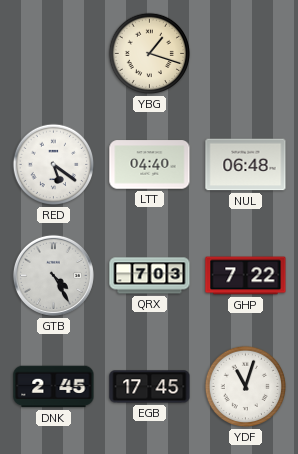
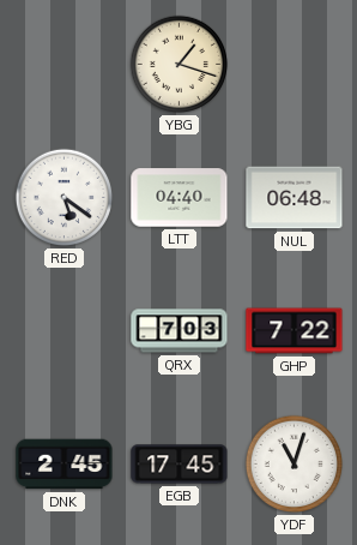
GTB: 4:25 -> none
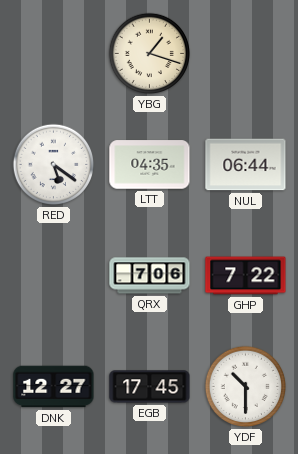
LTT: 04:40 -> 04:35
NUL: 06:48 -> 06:44
QRX: 7:03 -> 7:06
DNK: 2:45 -> 12:27
YDF: 11:03 -> 10:30
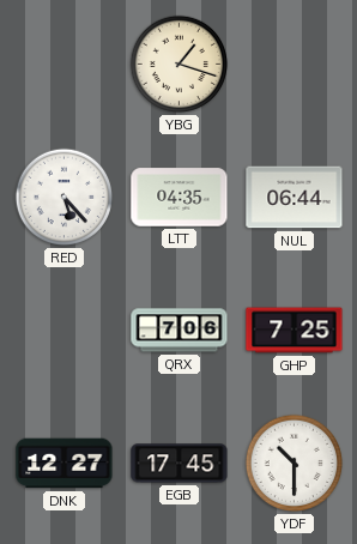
RED: 5:21 -> 5:23
GHP: 7:22 -> 7:25
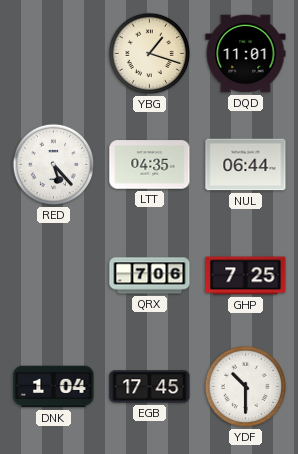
DQD: none -> 11:01
DNK: 12:27 -> 1:04
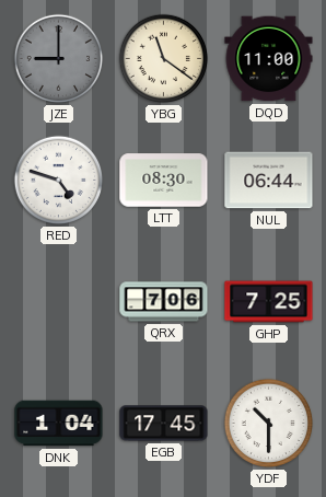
JZE: none -> 9:00
YBG: 1:18 -> 11:21
DQD: 11:01 -> 11:00
RED: 5:23 -> 4:48
LTT: 04:35 -> 08:30
